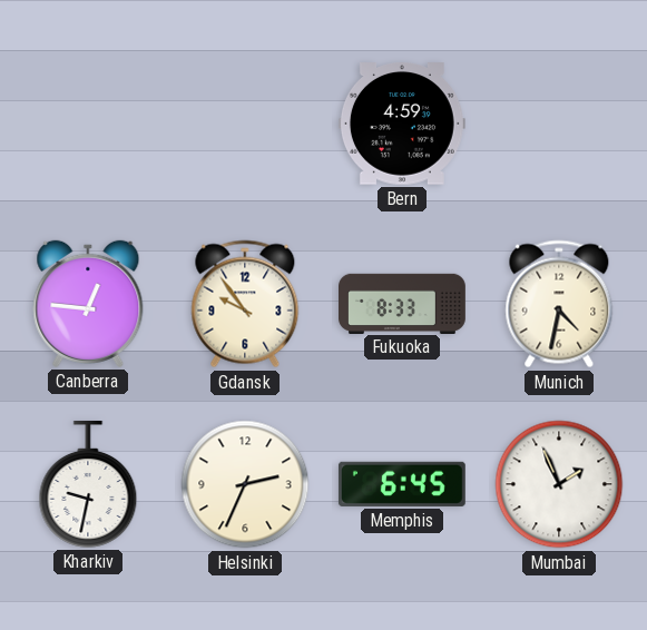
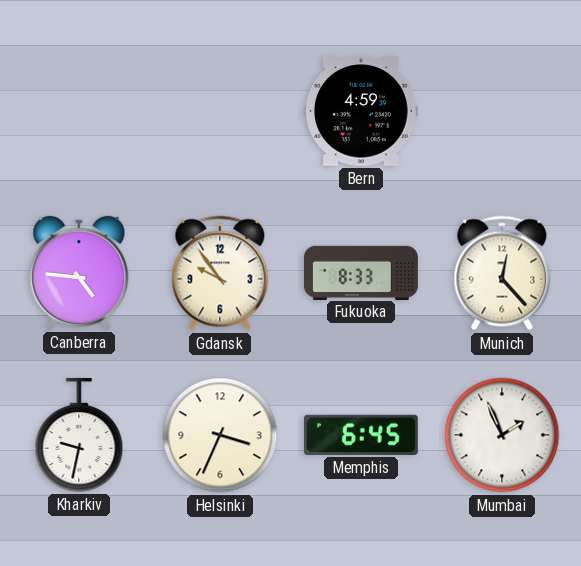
Canberra: 12:46 -> 4:46
Munich: 4:32 -> 12:23
Helsinki: 2:34 -> 3:34
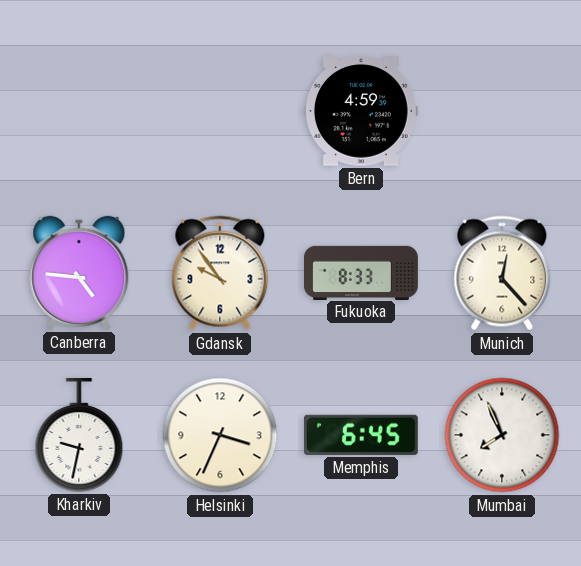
Mumbai: 1:56 -> 7:56
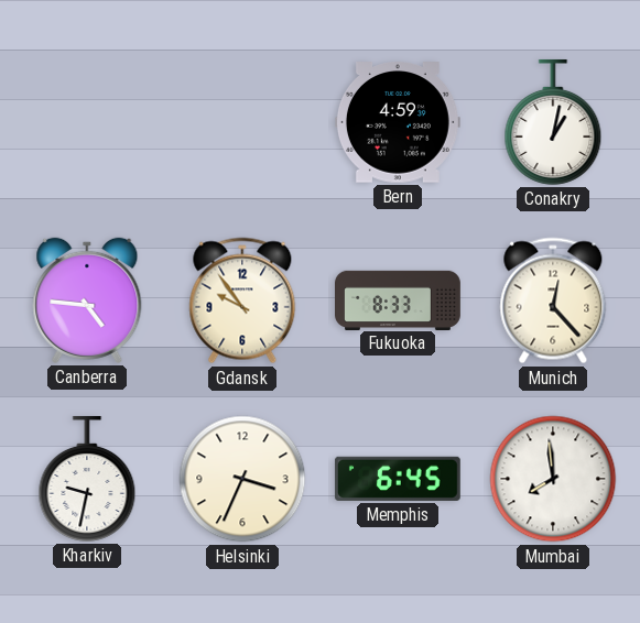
Conakry: none -> 1:02
Mumbai: 7:56 -> 7:59
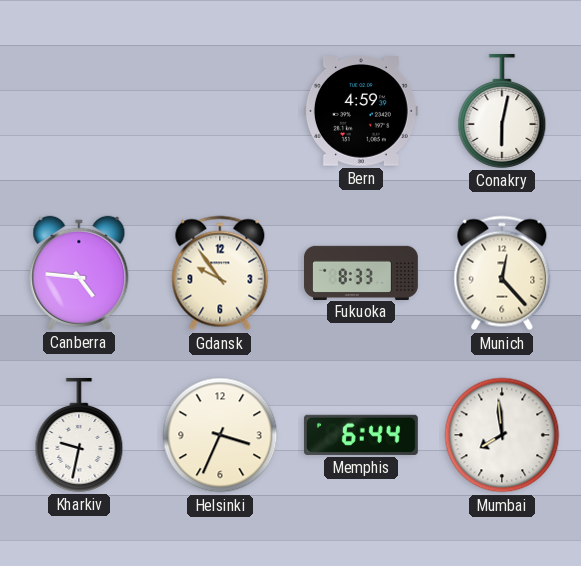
Conakry: 1:02 -> 6:02
Memphis: 6:45 -> 6:44
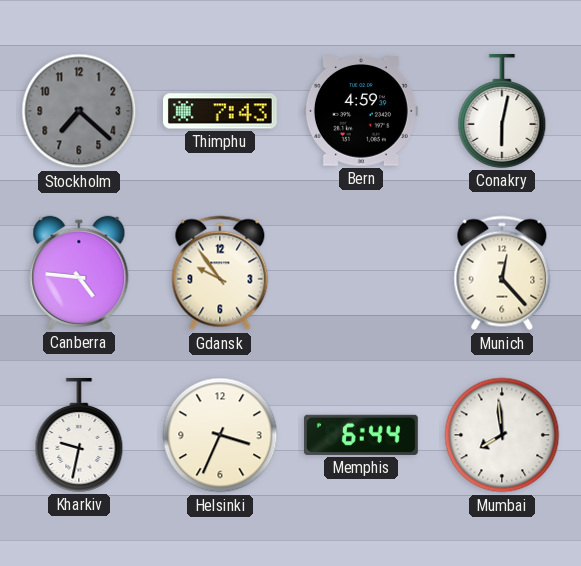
Stockholm: none -> 7:22
Thimphu: none -> 7:43
Fukuoka: 8:33 -> none
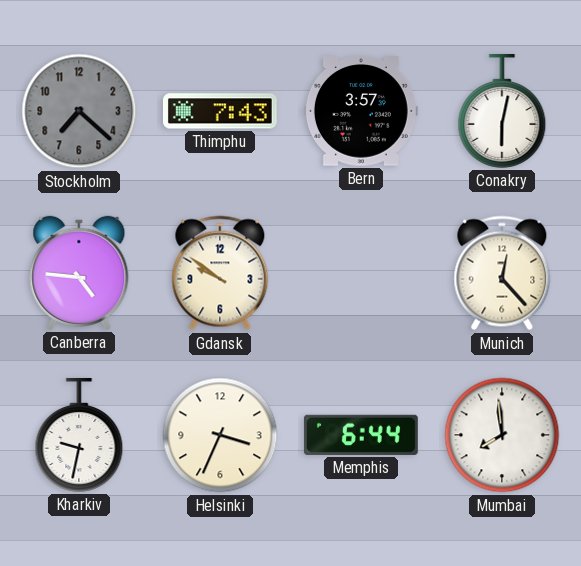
Bern: 4:59 -> 3:57
Gdansk: 9:54 -> 9:51
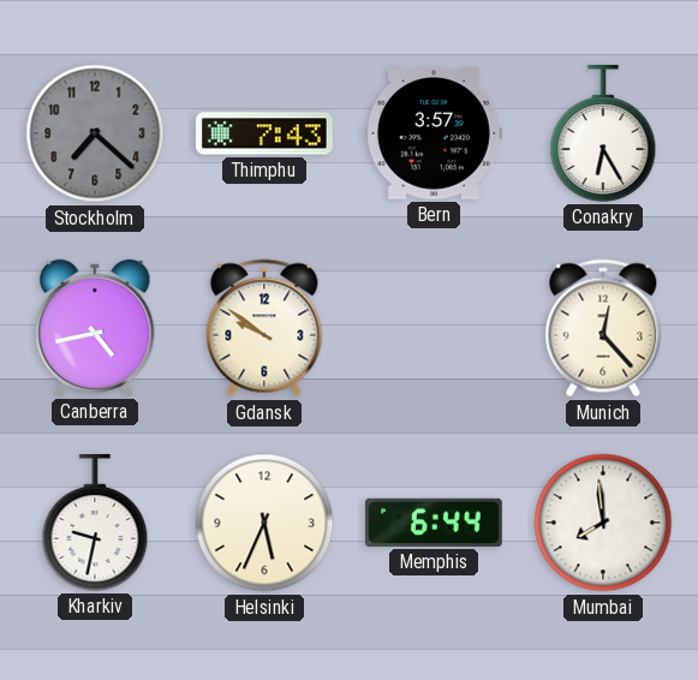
Conakry: 6:02 -> 6:25
Canberra: 4:46 -> 4:43
Helsinki: 3:34 -> 5:34
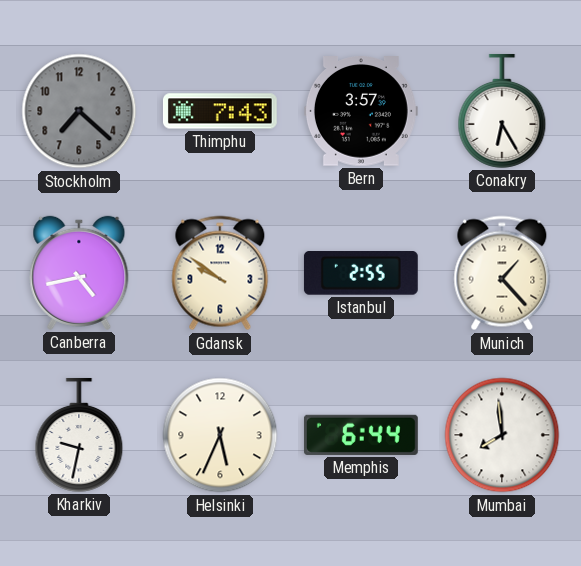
Istanbul: none -> 2:55
Munich: 12:23 -> 1:23
